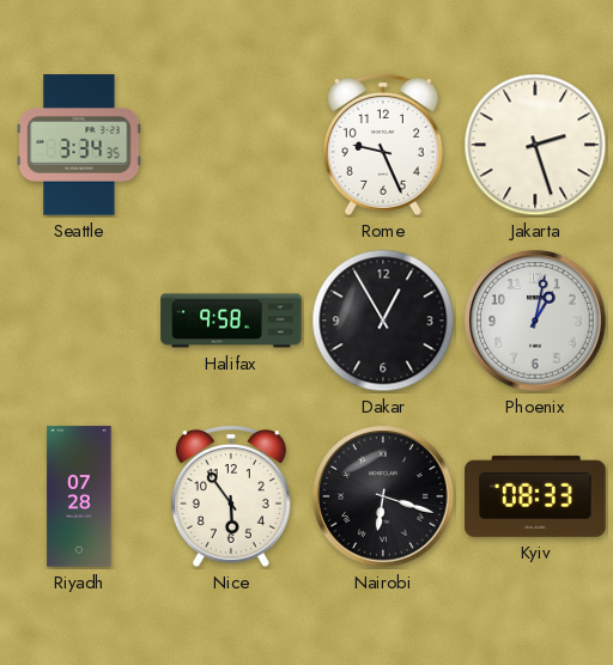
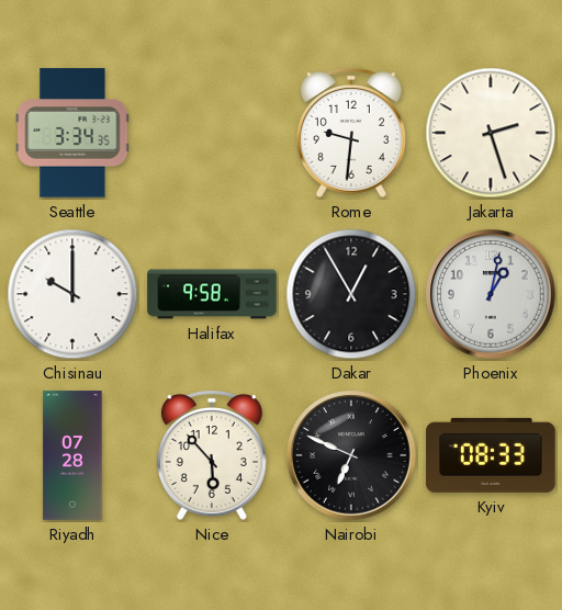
Rome: 9:26 -> 9:31
Chisinau: none -> 10:00
Nice: 5:54 -> 5:53
Nairobi: 6:18 -> 6:49
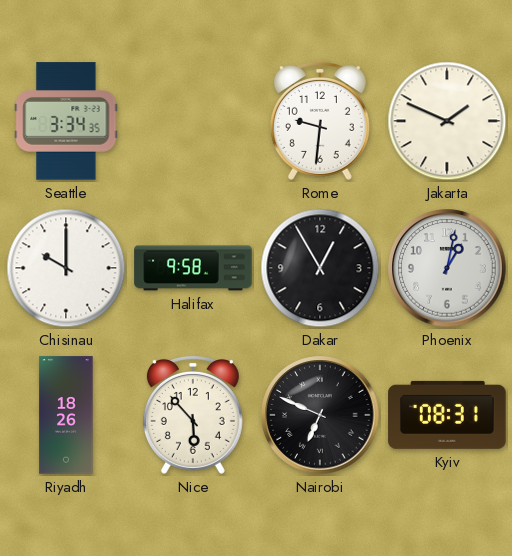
Jakarta: 2:27 -> 1:49
Riyadh: 07:28 -> 18:26
Kyiv: 08:33 -> 08:31
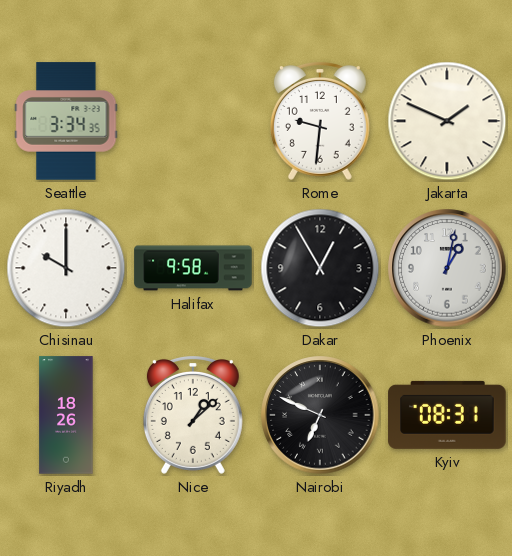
Nice: 5:53 -> 1:08
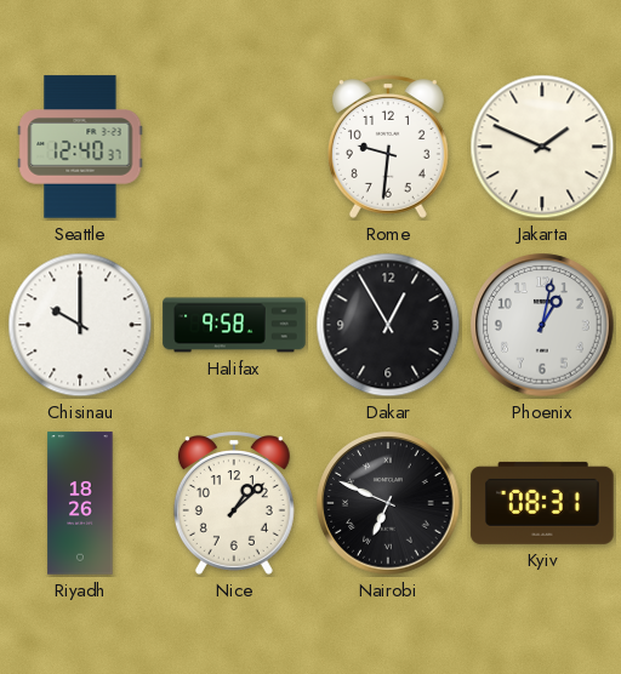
Seattle: 3:34 -> 12:40
